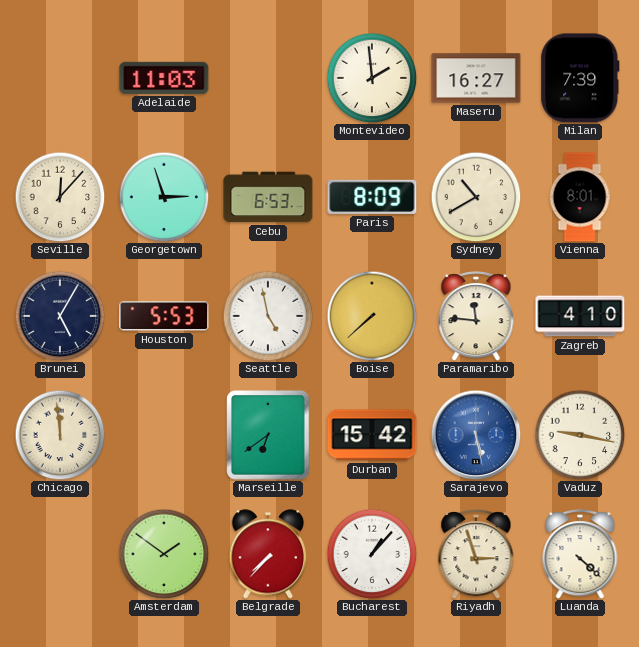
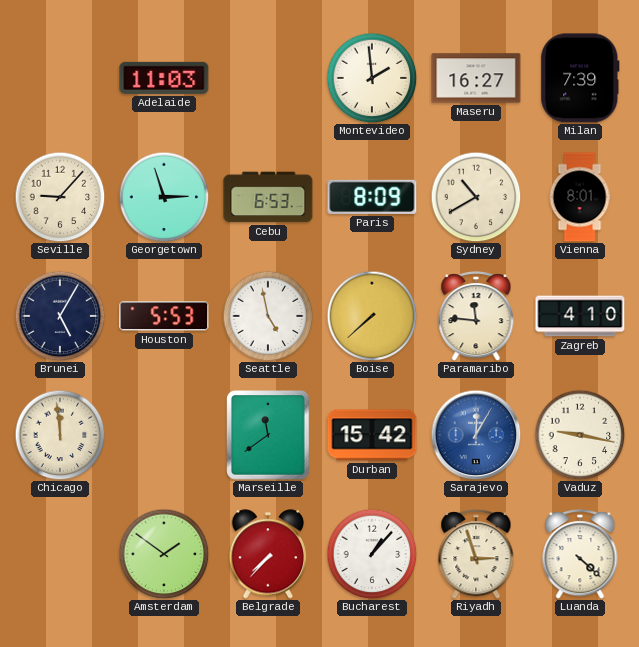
Seville: 12:07 -> 9:07
Marseille: 6:39 -> 11:39
Sarajevo: 5:28 -> 12:05
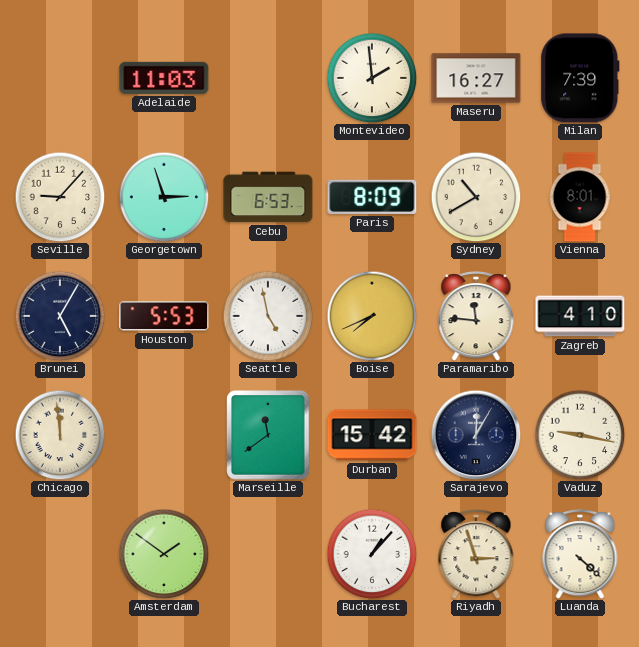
Boise: 7:38 -> 7:41
Sarajevo dial: blue -> navy
Belgrade: 7:37 -> none
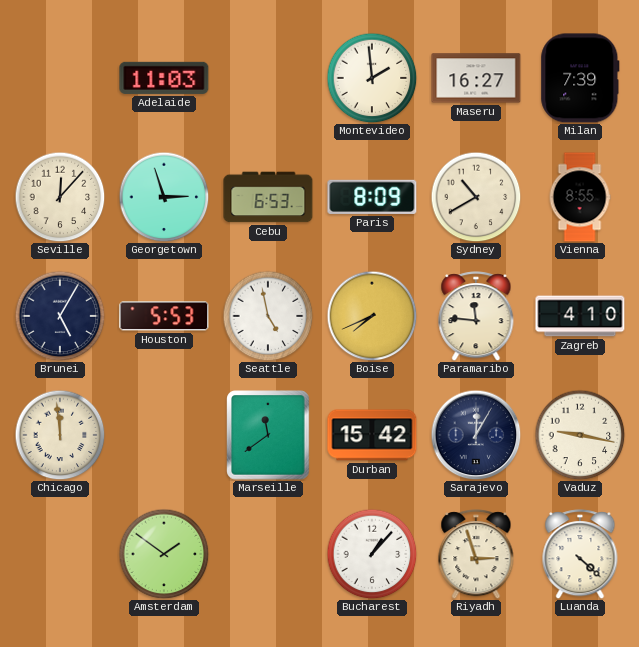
Seville: 9:07 -> 12:07
Vienna: 8:01 -> 8:55
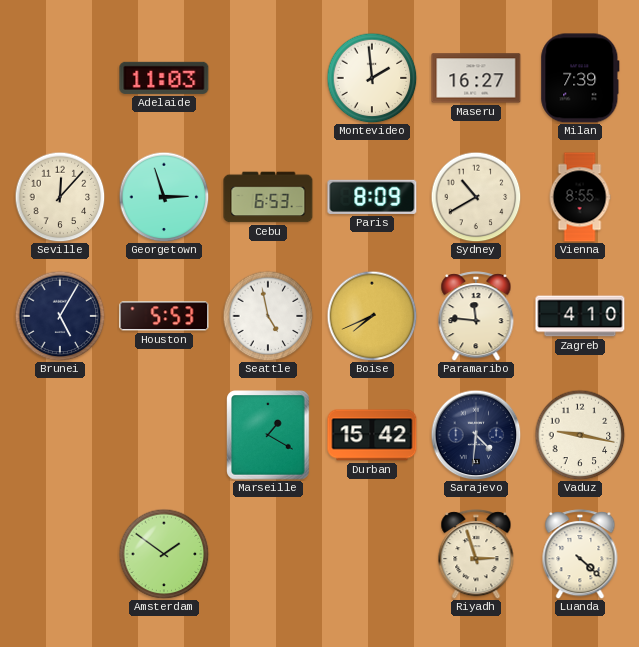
Chicago: 11:59 -> none
Marseille: 11:39 -> 1:20
Sarajevo: 12:05 -> 4:31
Bucharest: 1:07 -> none
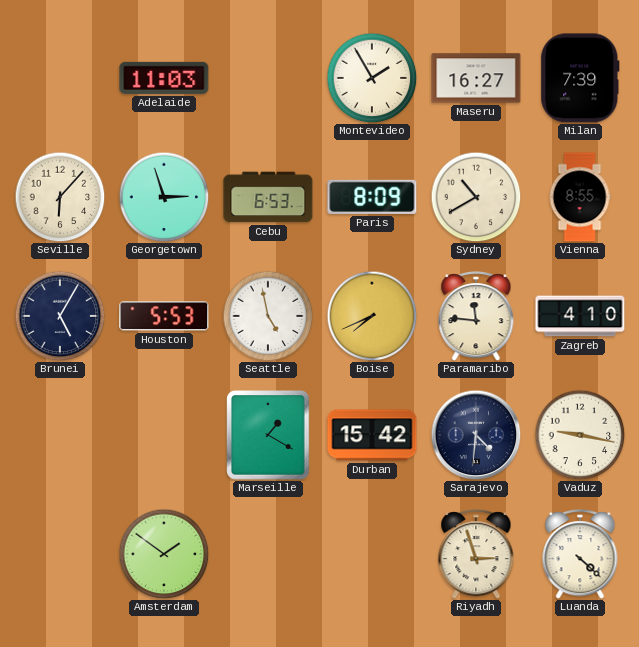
Montevideo: 1:59 -> 1:55
Seville: 12:07 -> 6:07
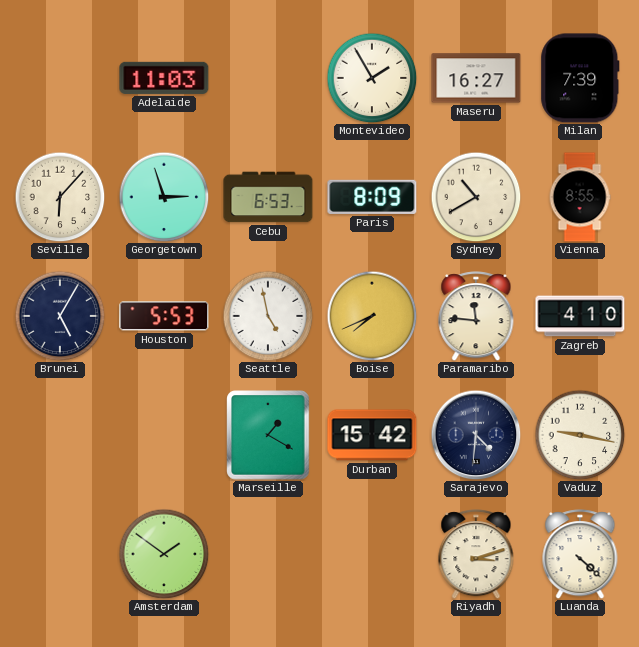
Riyadh: 2:57 -> 3:12
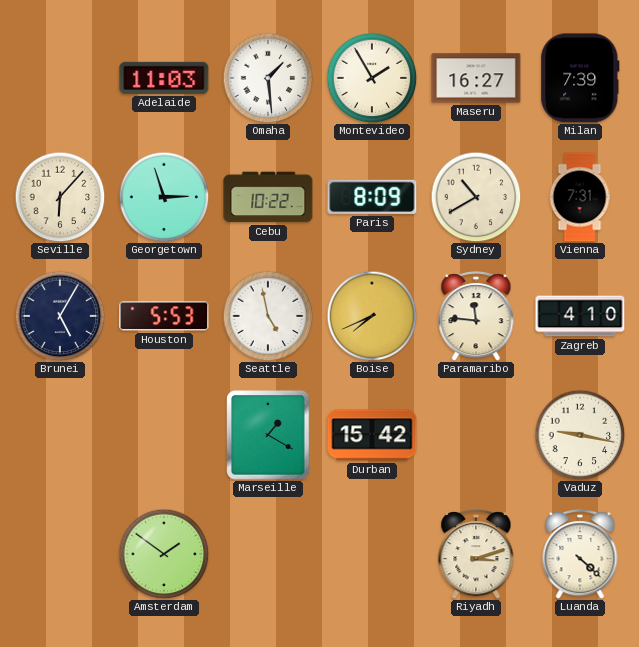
Omaha: none -> 1:29
Cebu: 6:53 -> 10:22
Vienna: 8:55 -> 7:31
Sarajevo: 4:31 -> none
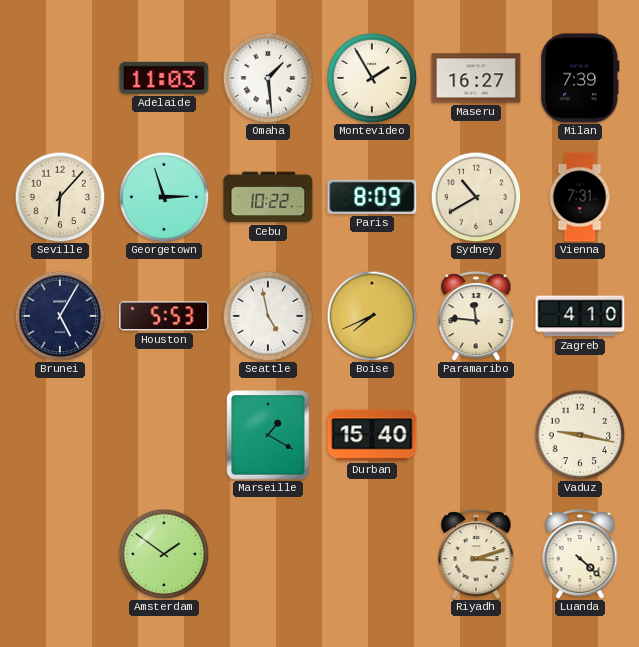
Durban: 15:42 -> 15:40
